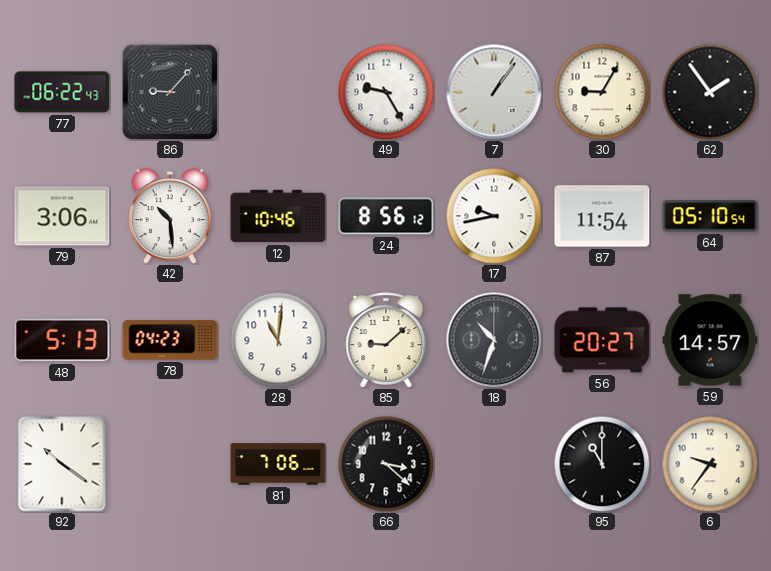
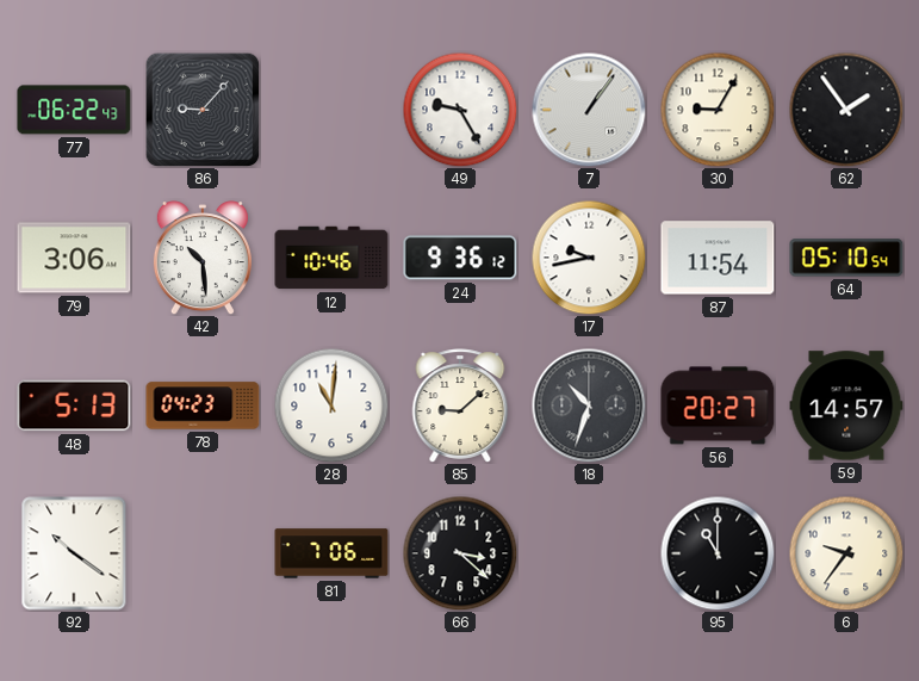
24: 8:56 -> 9:36
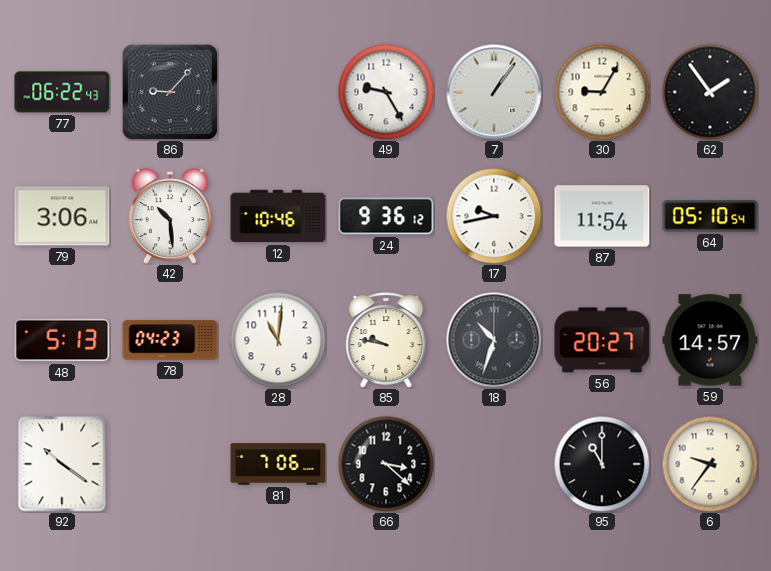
85: 9:08 -> 9:47
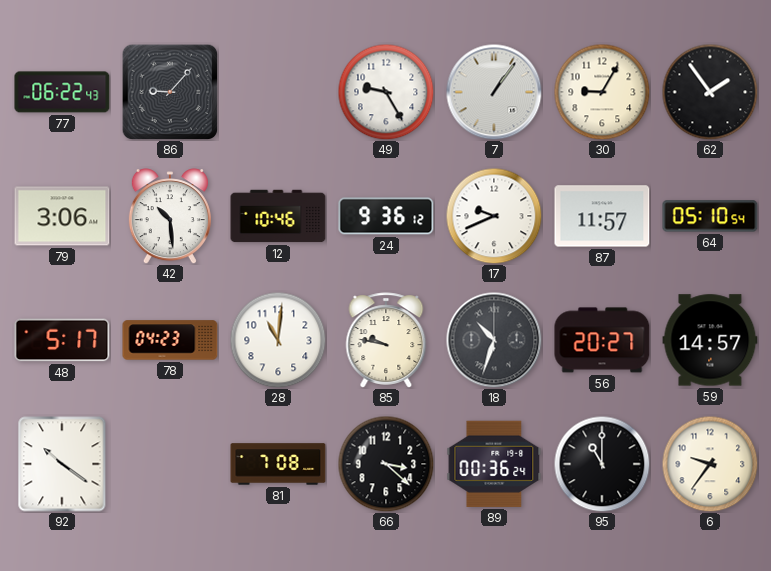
17: 9:43 -> 9:41
87: 11:54 -> 11:57
48: 5:13 -> 5:17
81: 7:06 -> 7:08
89: none -> 00:36
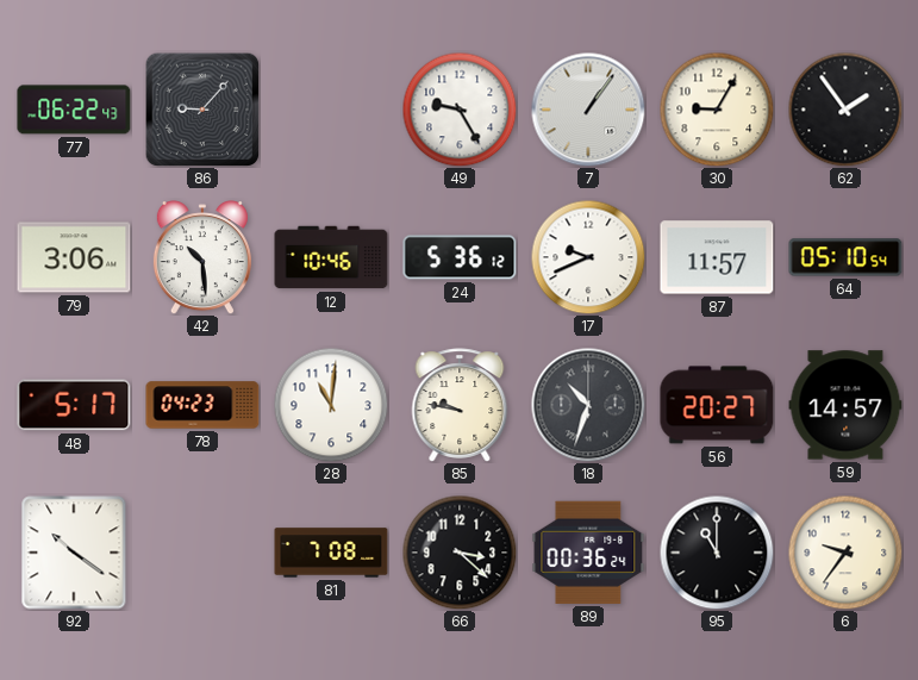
24: 9:36 -> 5:36
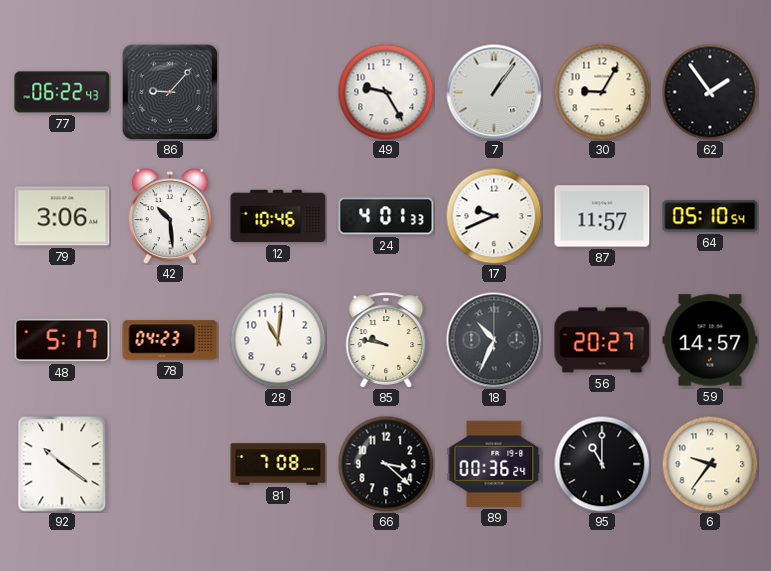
24: 5:36 -> 4:01
18: 10:33 -> 10:34
